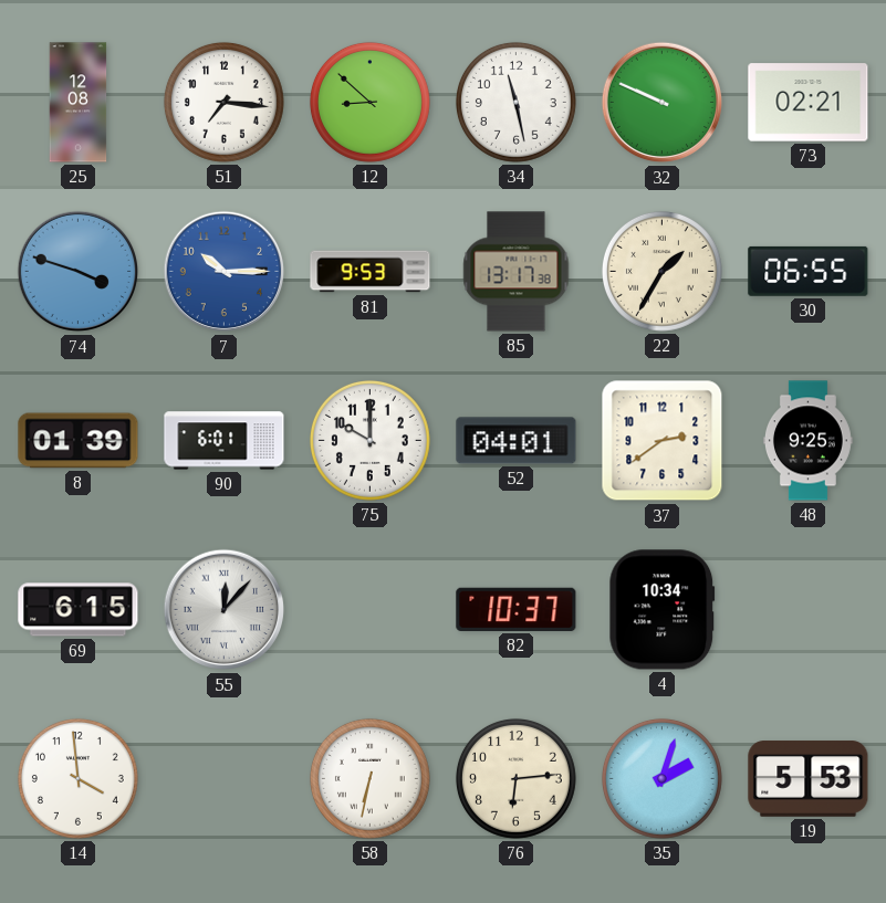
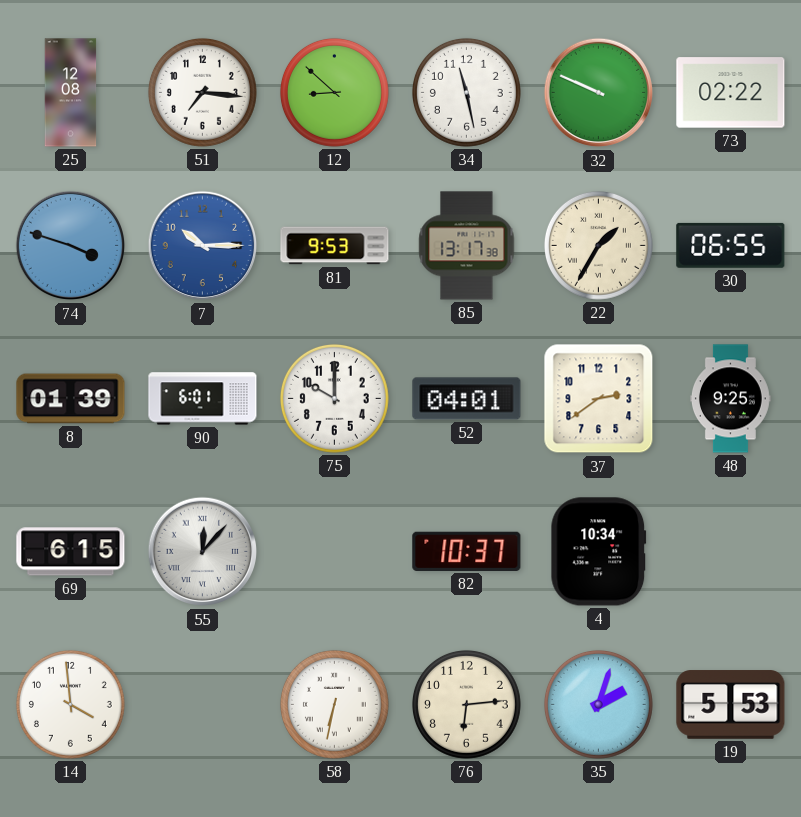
73: 02:21 -> 02:22
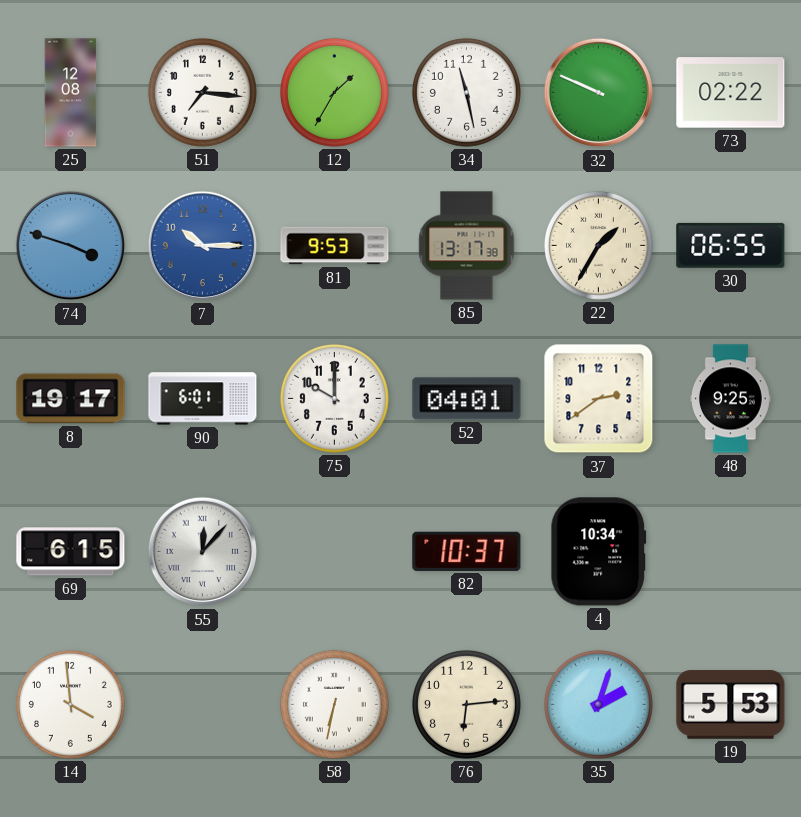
12: 8:52 -> 1:35
8: 01:39 -> 19:17
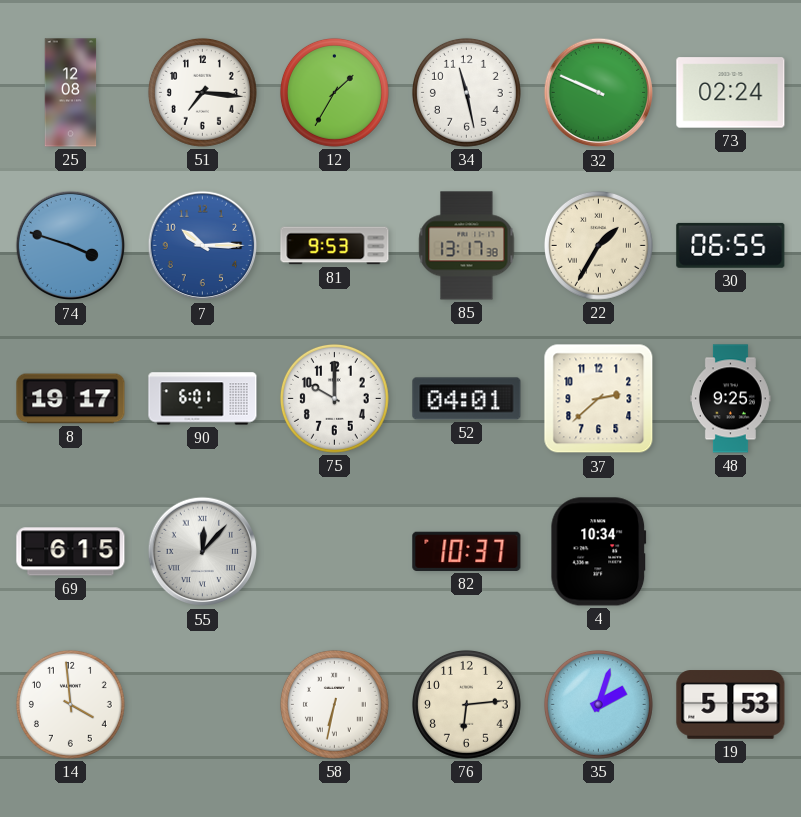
73: 02:22 -> 02:24
37: 2:39 -> 2:38
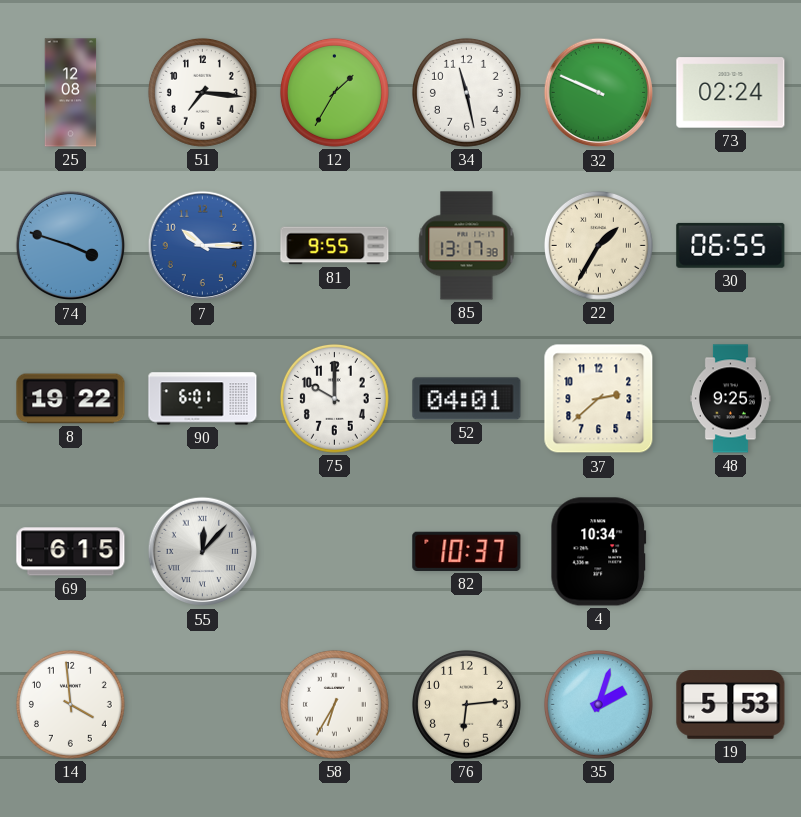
81: 9:53 -> 9:55
8: 19:17 -> 19:22
58: 6:32 -> 6:35
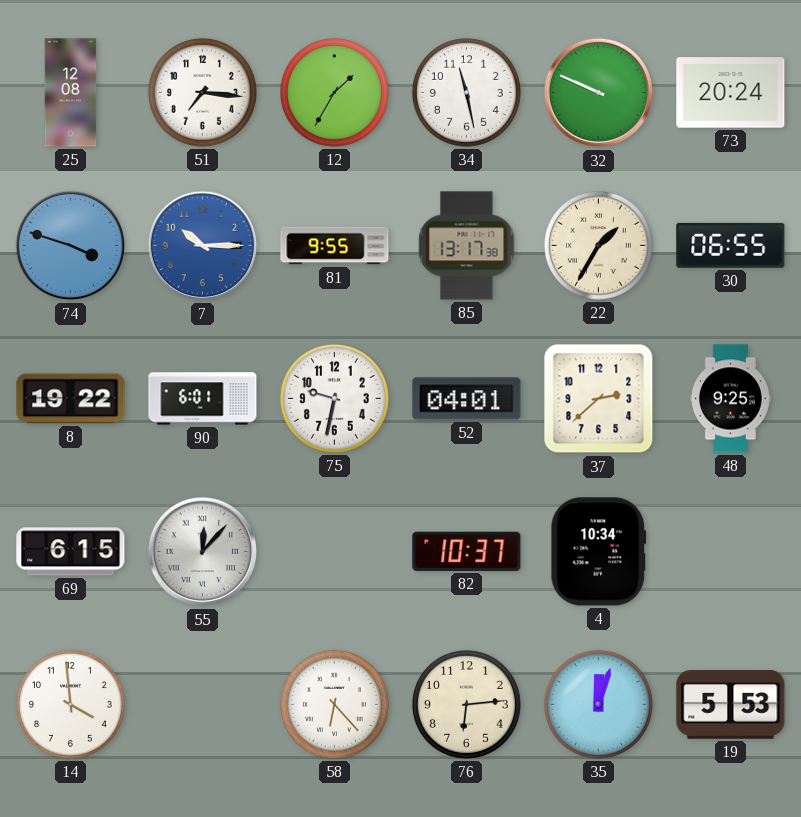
73: 02:24 -> 20:24
75: 10:00 -> 9:32
58: 6:35 -> 6:23
35: 2:03 -> 12:03
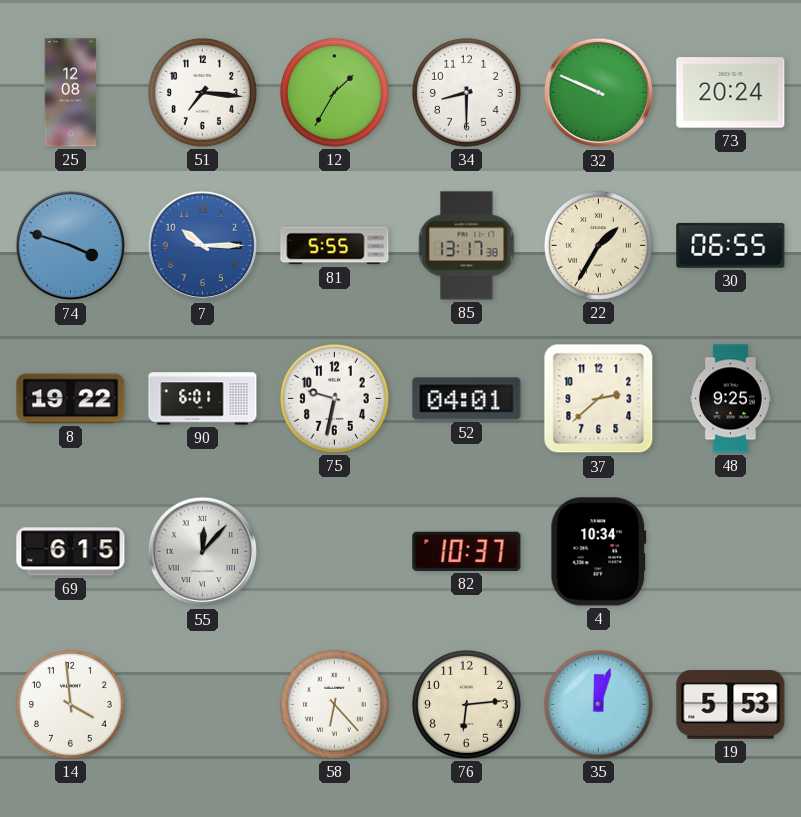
34: 11:28 -> 8:30
81: 9:55 -> 5:55
